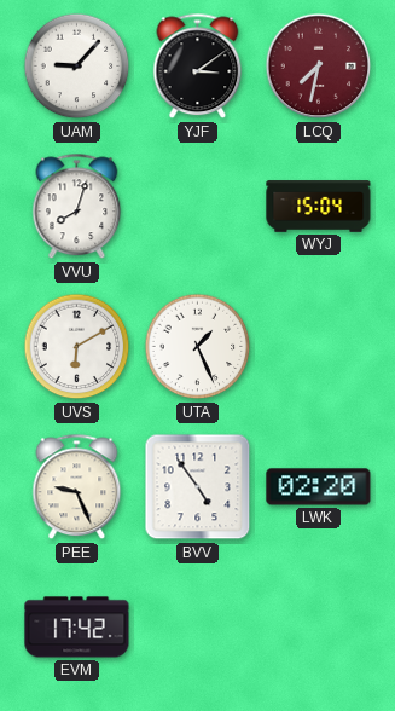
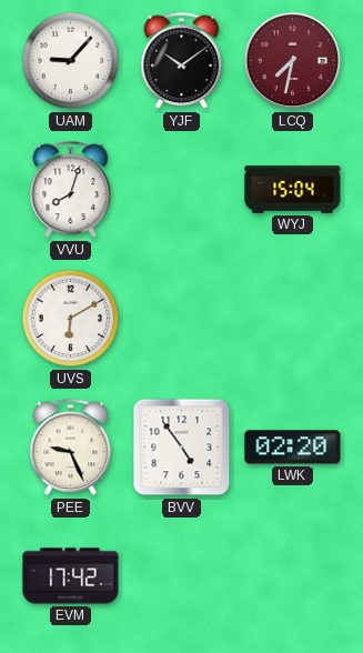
YJF: 3:09 -> 10:09
UTA: 1:26 -> none
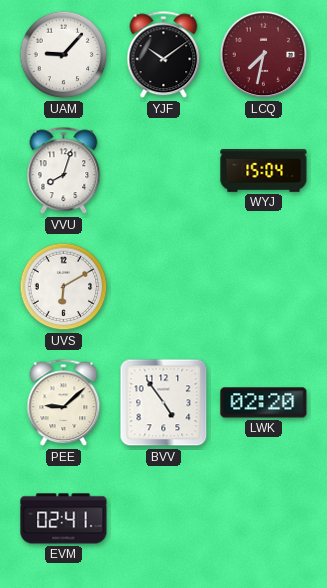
PEE: 9:26 -> 9:08
EVM: 17:42 -> 02:41
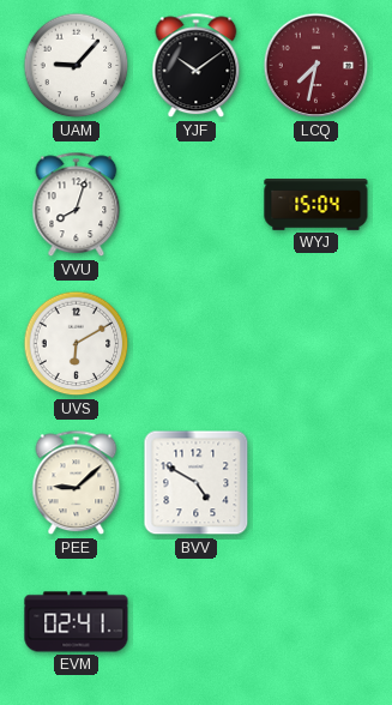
BVV: 4:54 -> 4:50
LWK: 02:20 -> none
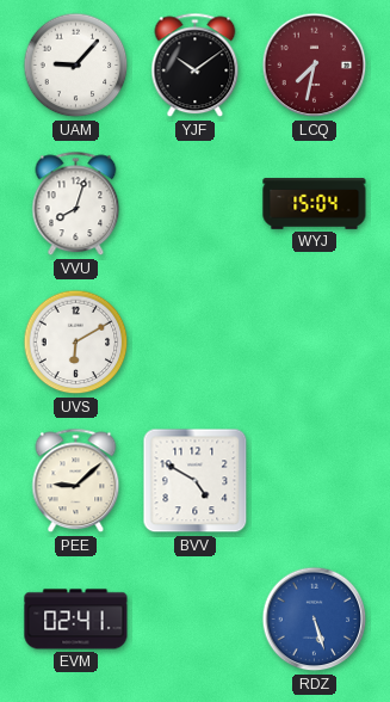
RDZ: none -> 5:27
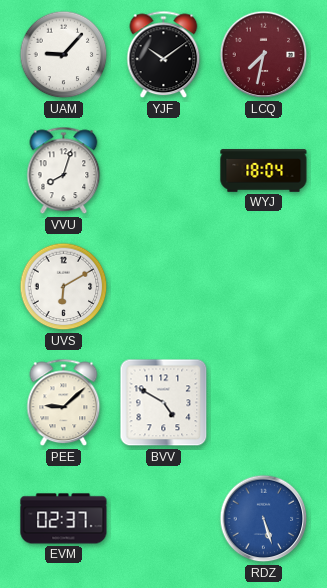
WYJ: 15:04 -> 18:04
EVM: 02:41 -> 02:37
